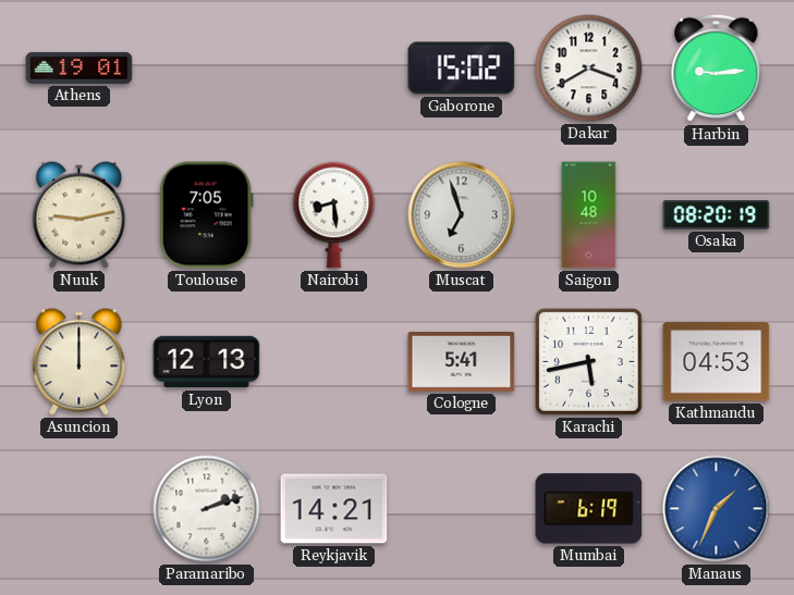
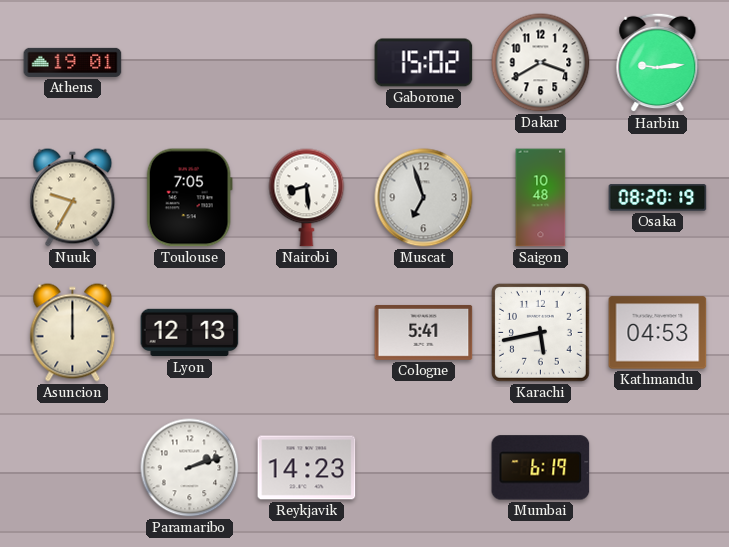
Nuuk: 9:13 -> 9:35
Reykjavik: 14:21 -> 14:23
Manaus: 1:34 -> none
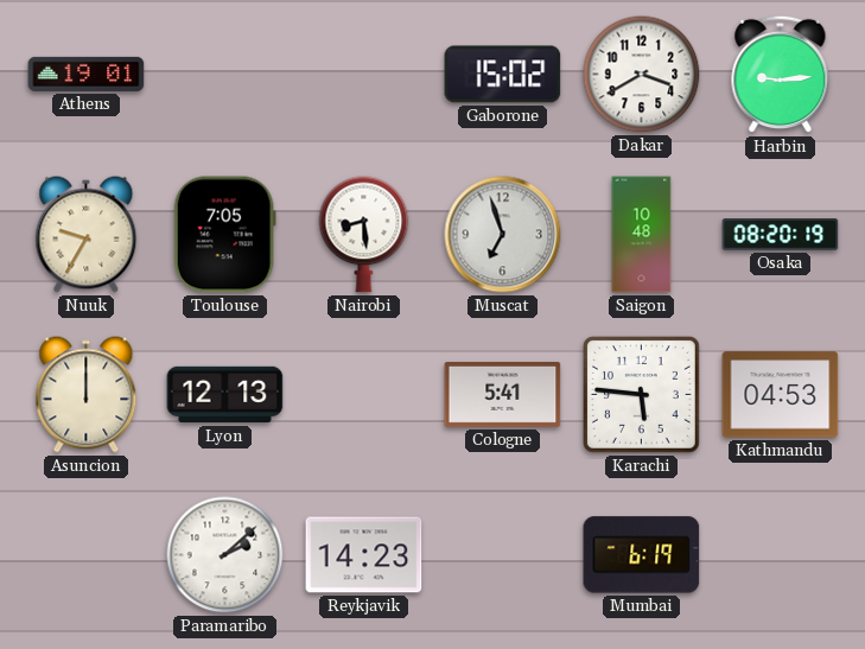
Karachi: 5:43 -> 5:46
Paramaribo: 2:12 -> 2:08
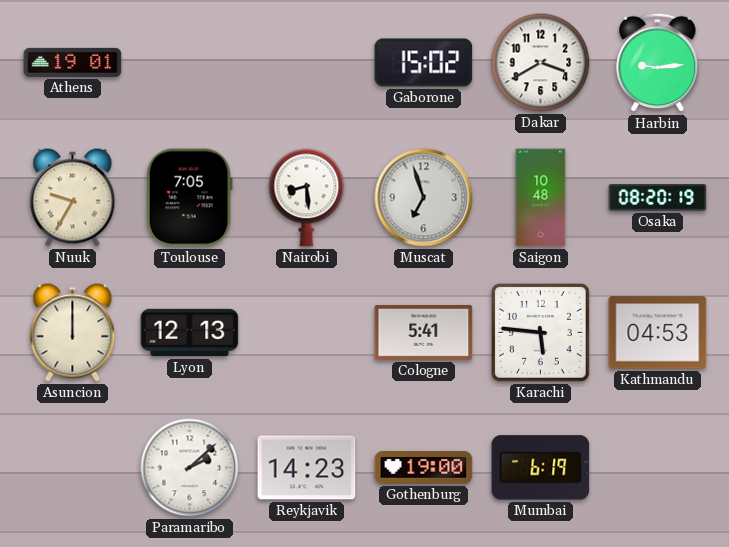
Gothenburg: none -> 19:00
